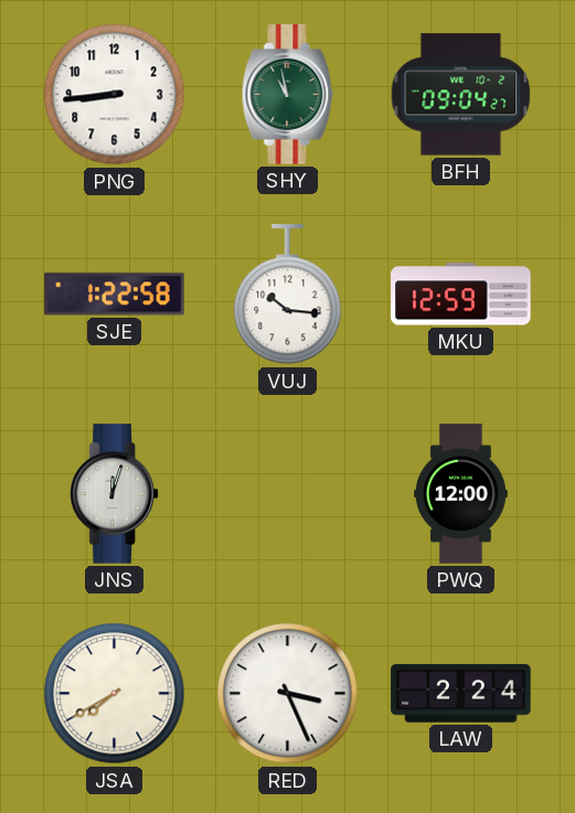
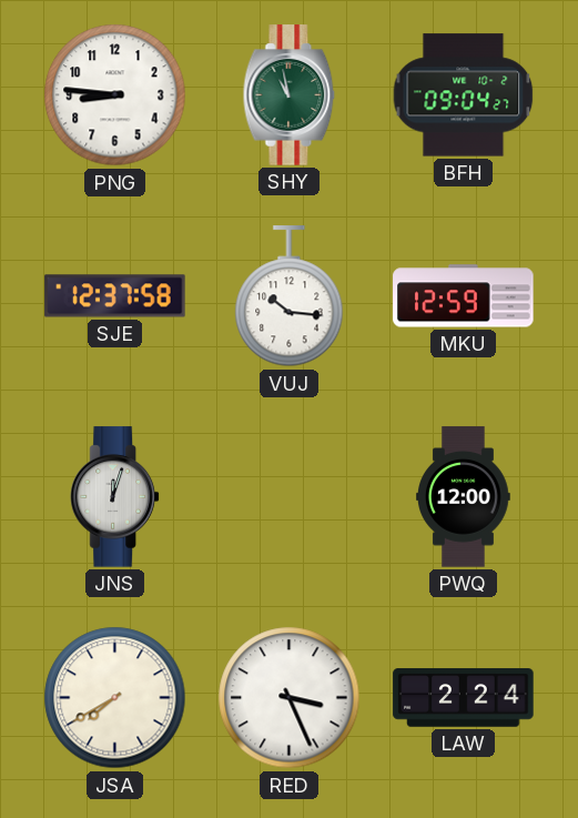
PNG: 8:44 -> 8:46
SJE: 1:22 -> 12:37
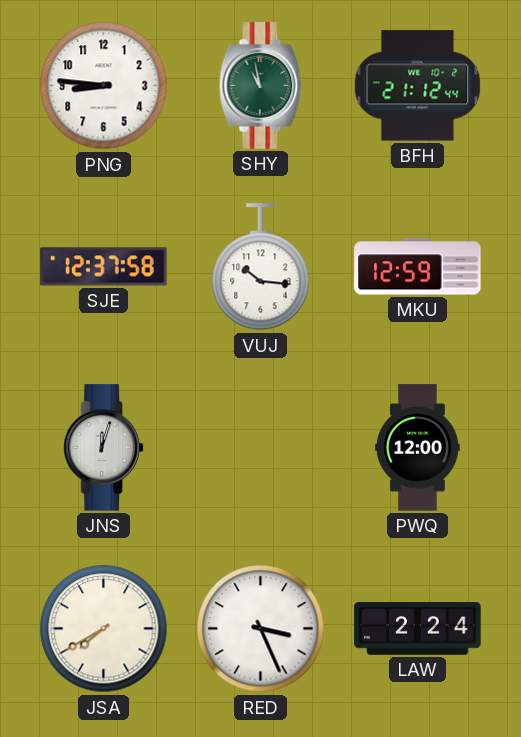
BFH: 09:04 -> 21:12
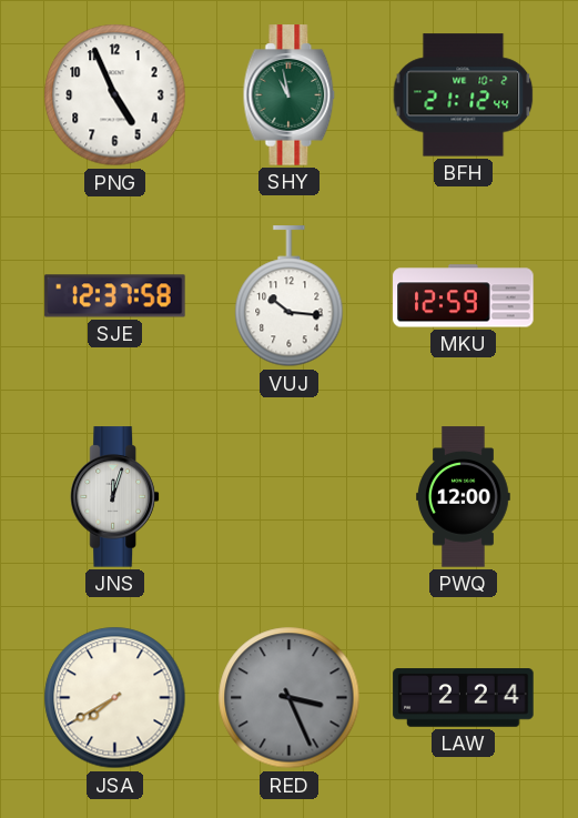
PNG: 8:46 -> 4:56
RED dial: white -> grey
